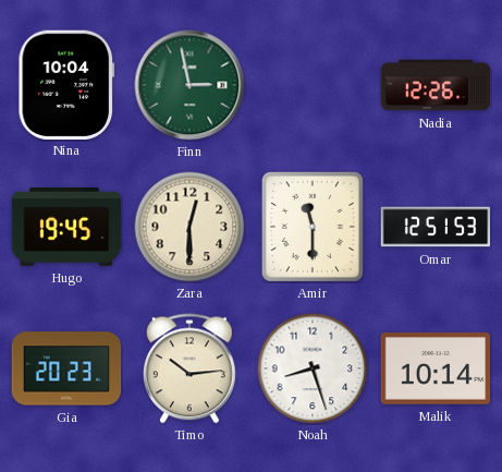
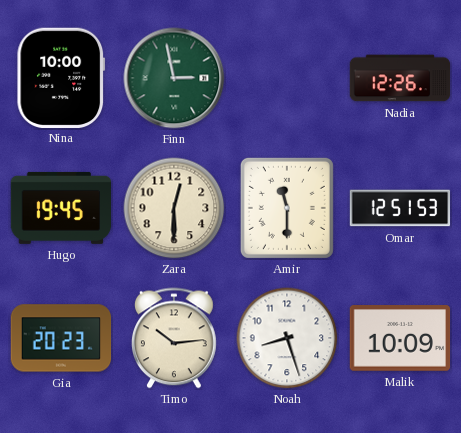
Nina: 10:04 -> 10:00
Malik: 10:14 -> 10:09
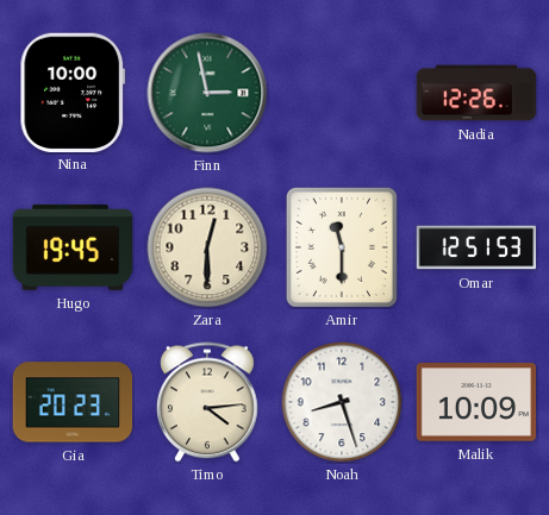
Timo: 10:14 -> 4:14
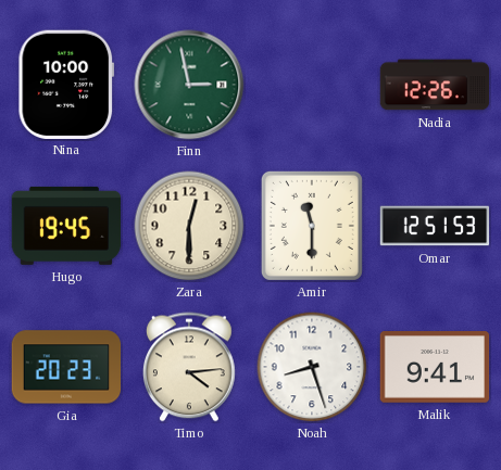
Malik: 10:09 -> 9:41
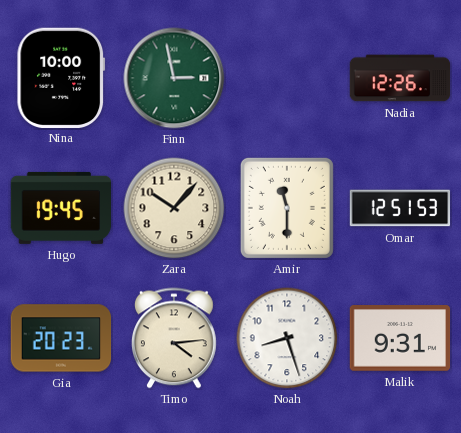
Zara: 12:30 -> 10:07
Malik: 9:41 -> 9:31
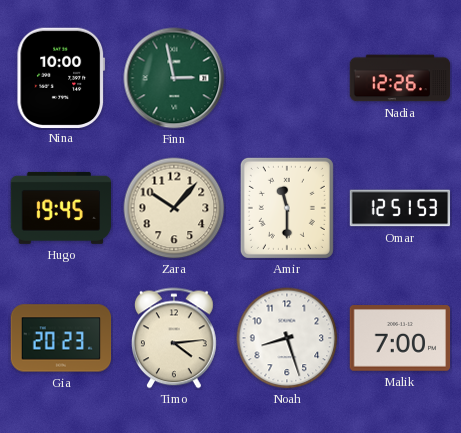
Malik: 9:31 -> 7:00
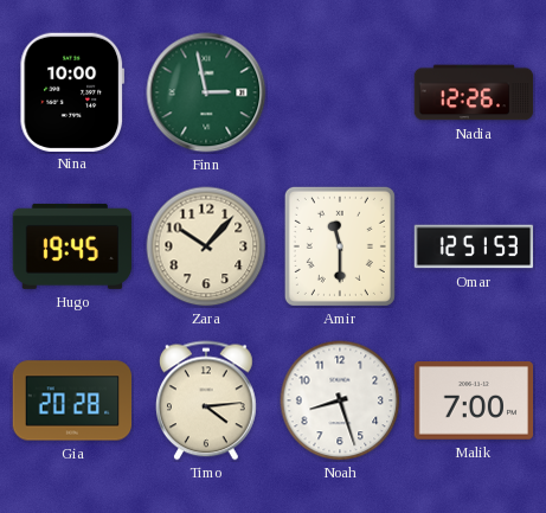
Gia: 20:23 -> 20:28
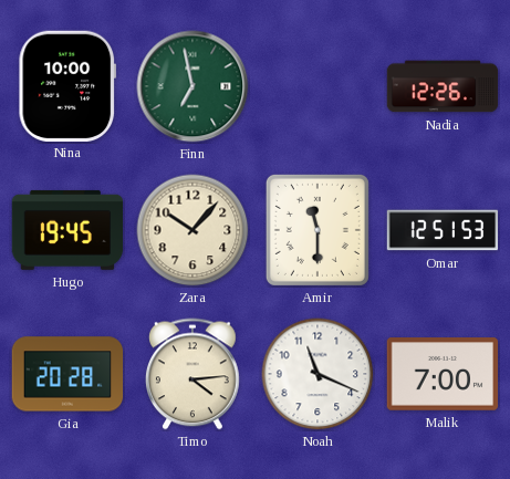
Finn: 2:58 -> 6:58
Noah: 8:27 -> 11:19
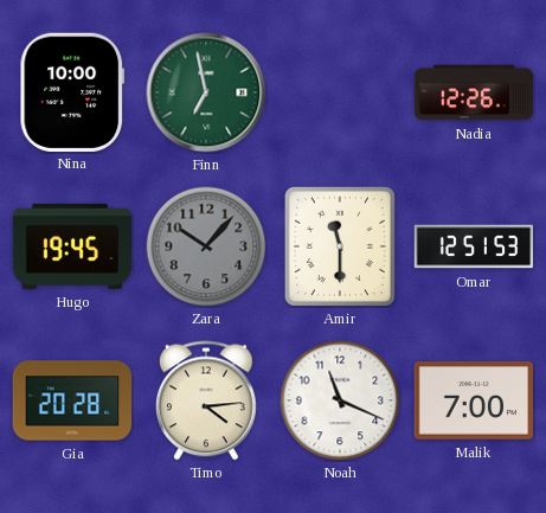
Zara dial: cream -> grey
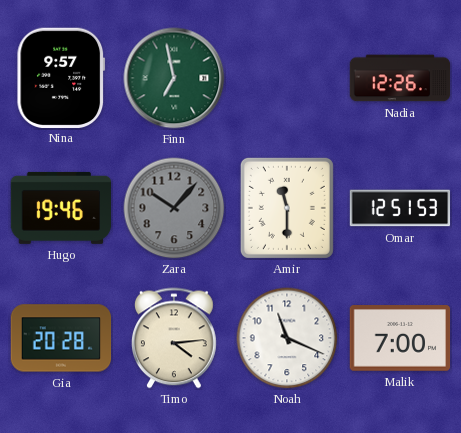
Nina: 10:00 -> 9:57
Hugo: 19:45 -> 19:46
